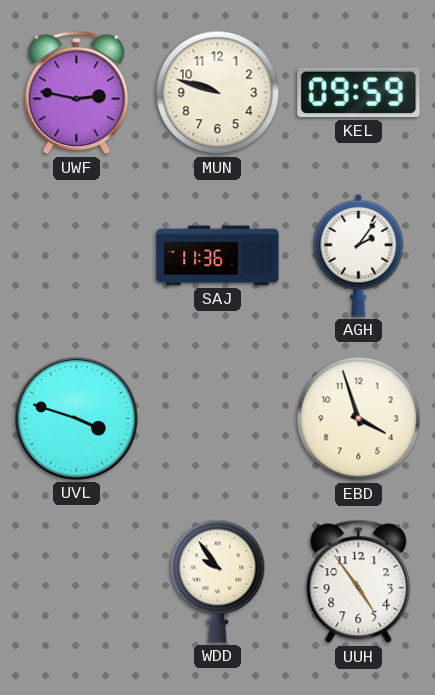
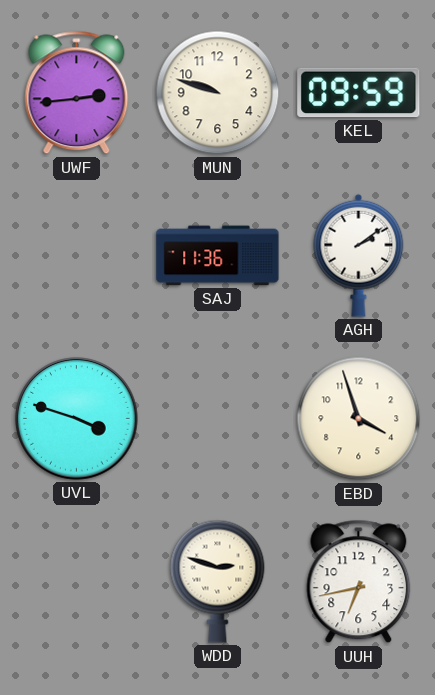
UWF: 2:47 -> 2:44
AGH: 2:06 -> 2:09
WDD: 9:54 -> 2:48
UUH: 4:54 -> 6:43
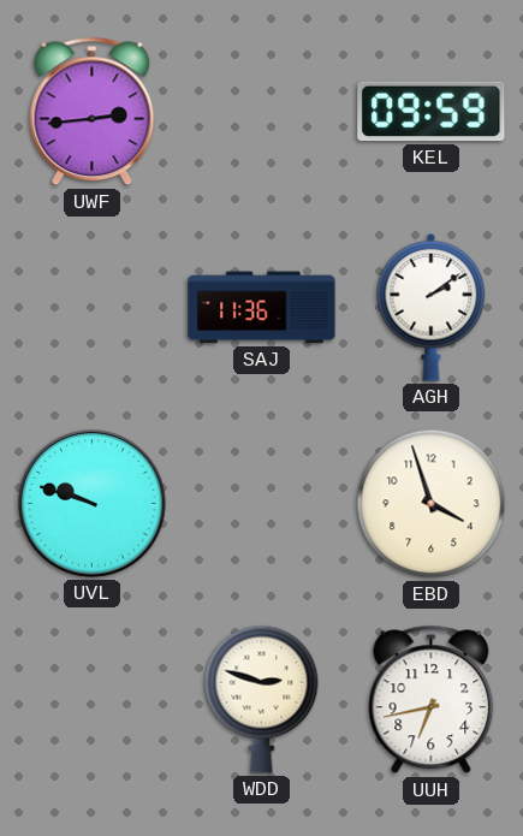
MUN: 9:48 -> none
UVL: 3:48 -> 9:48
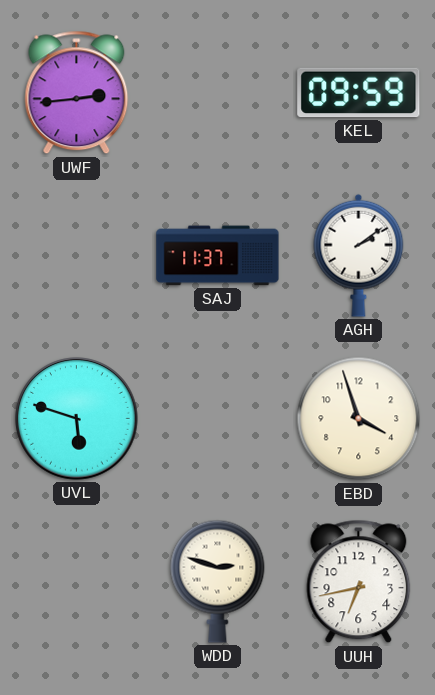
SAJ: 11:36 -> 11:37
UVL: 9:48 -> 5:48
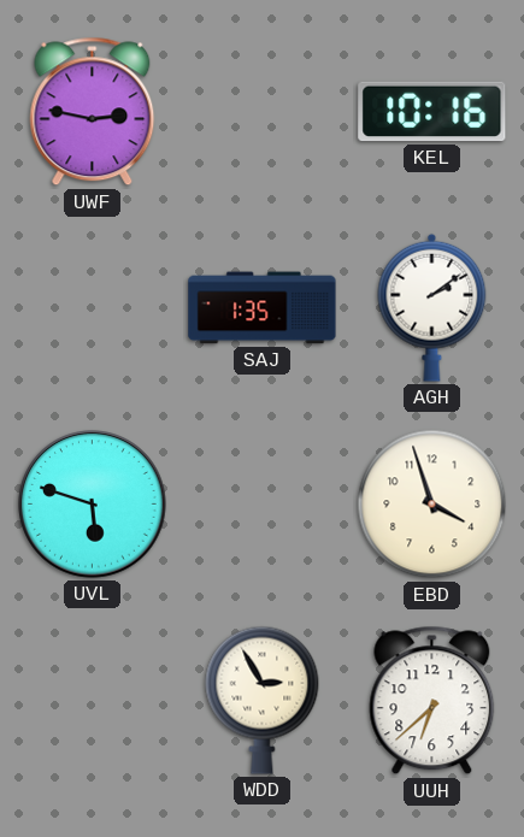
UWF: 2:44 -> 2:47
KEL: 09:59 -> 10:16
SAJ: 11:37 -> 1:35
WDD: 2:48 -> 2:55
UUH: 6:43 -> 6:38
